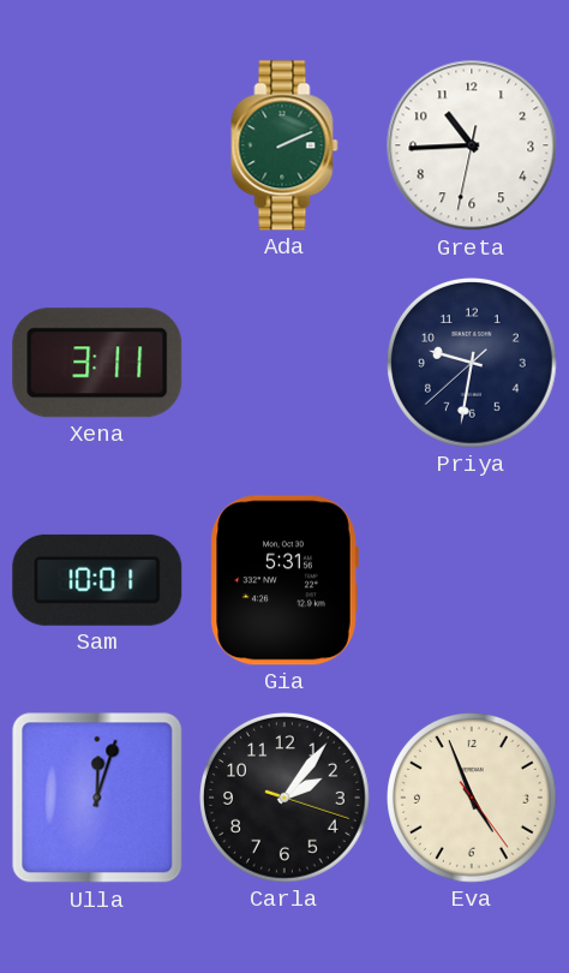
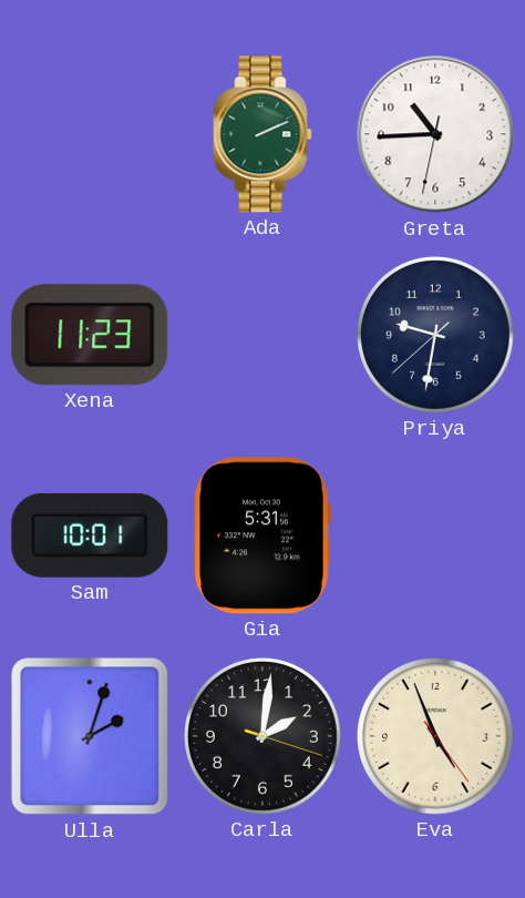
Xena: 3:11 -> 11:23
Ulla: 12:03 -> 2:03
Carla: 2:06 -> 2:01
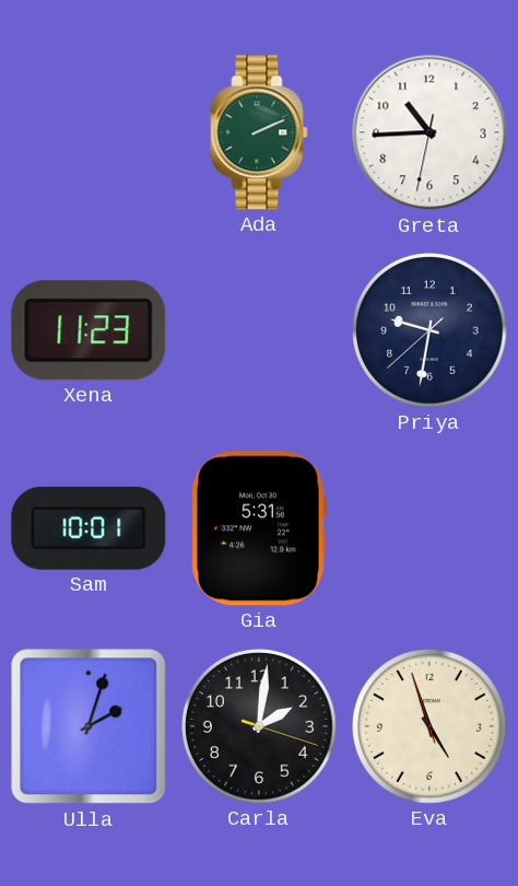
Eva: 4:56:24 -> 4:56:57
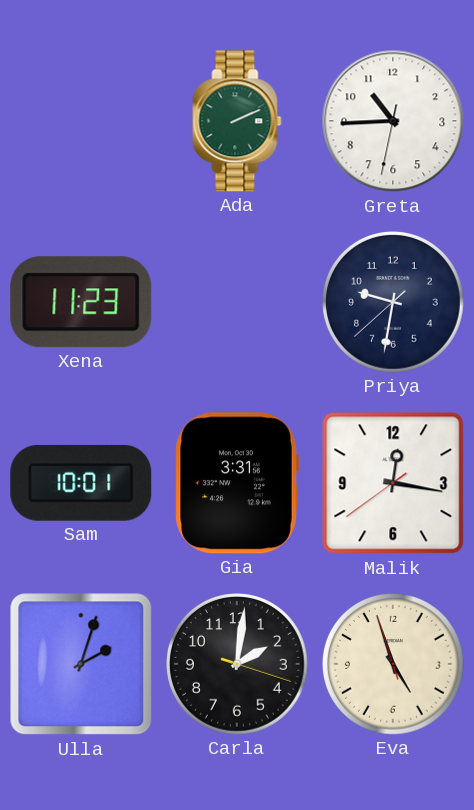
Gia: 5:31 -> 3:31
Malik: none -> 12:16
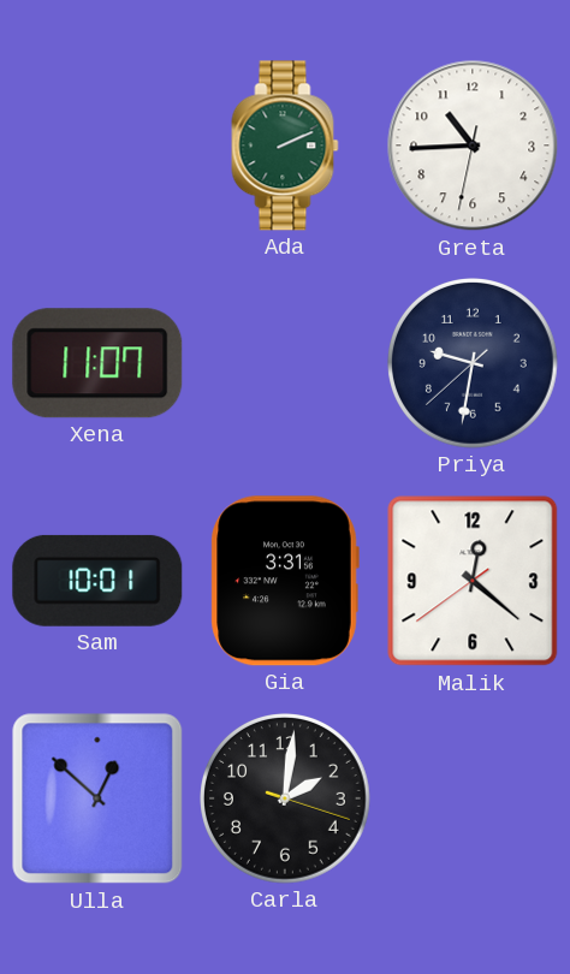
Xena: 11:23 -> 11:07
Malik: 12:16 -> 12:21
Ulla: 2:03 -> 12:52
Eva: 4:56 -> none
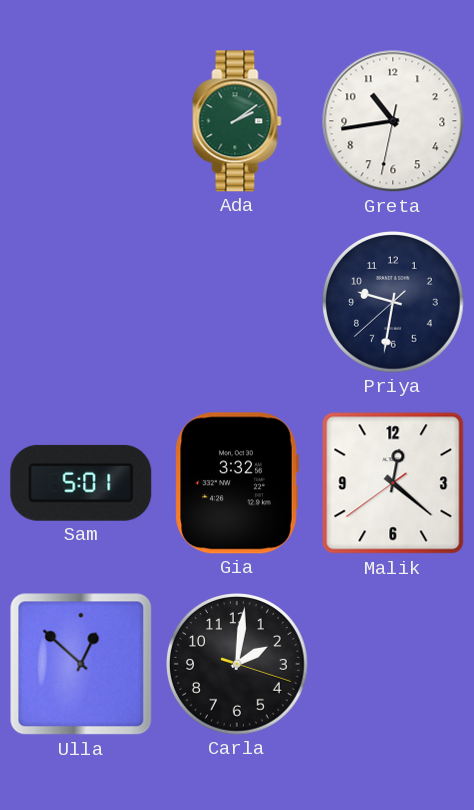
Ada: 2:11 -> 2:09
Greta: 10:44 -> 10:43
Xena: 11:07 -> none
Sam: 10:01 -> 5:01
Gia: 3:31 -> 3:32
